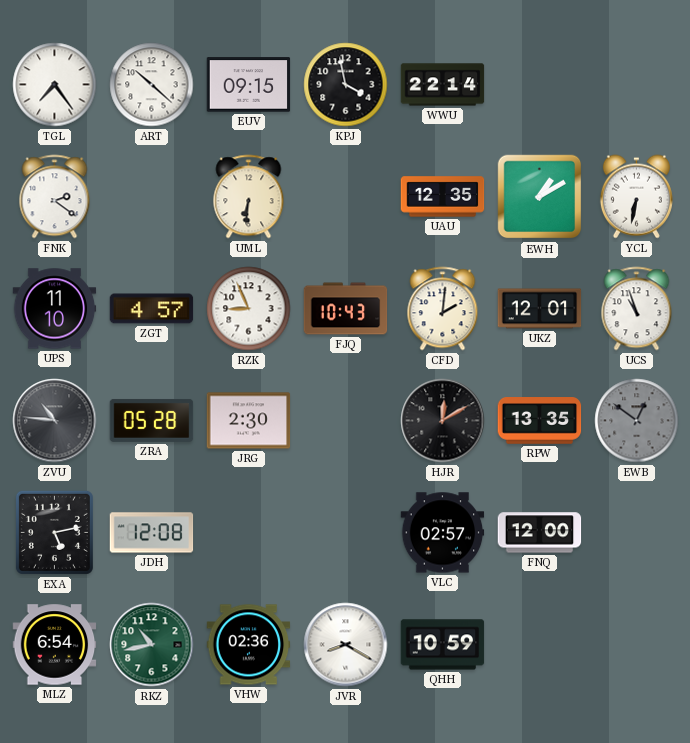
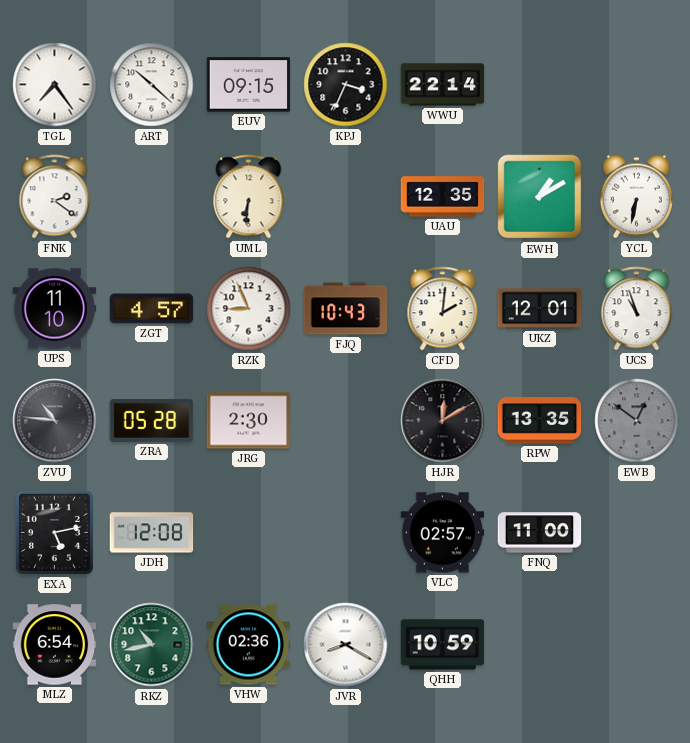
KPJ: 3:58 -> 3:34
FNQ: 12:00 -> 11:00
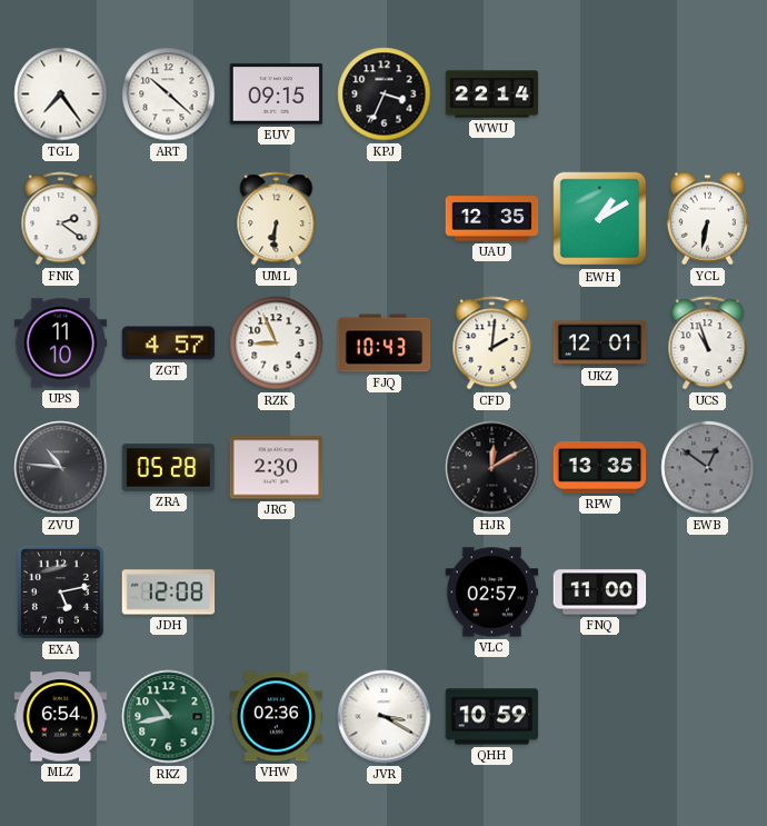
JVR: 8:20 -> 3:20
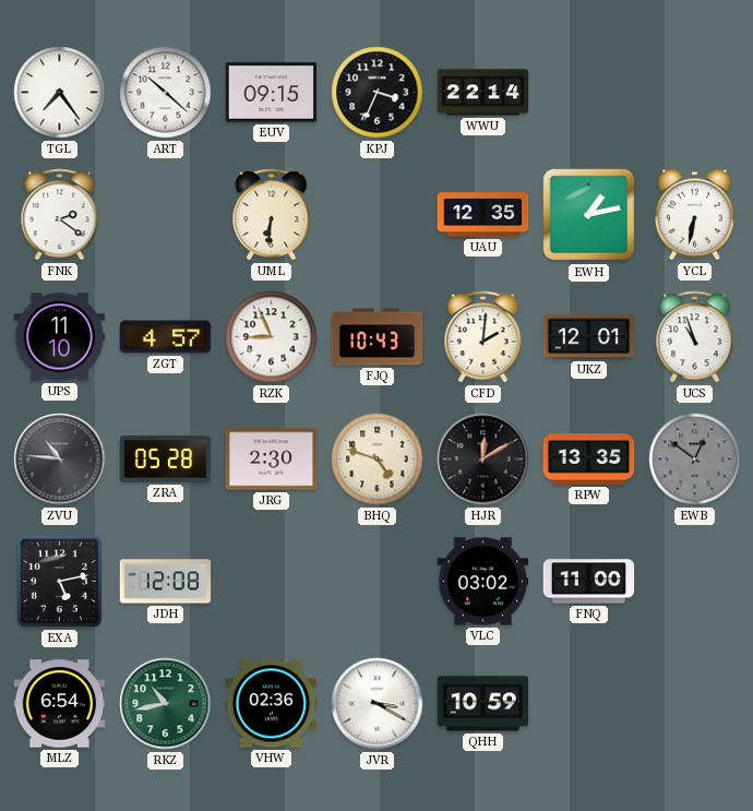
EWH: 1:10 -> 1:13
BHQ: none -> 4:48
VLC: 02:57 -> 03:02
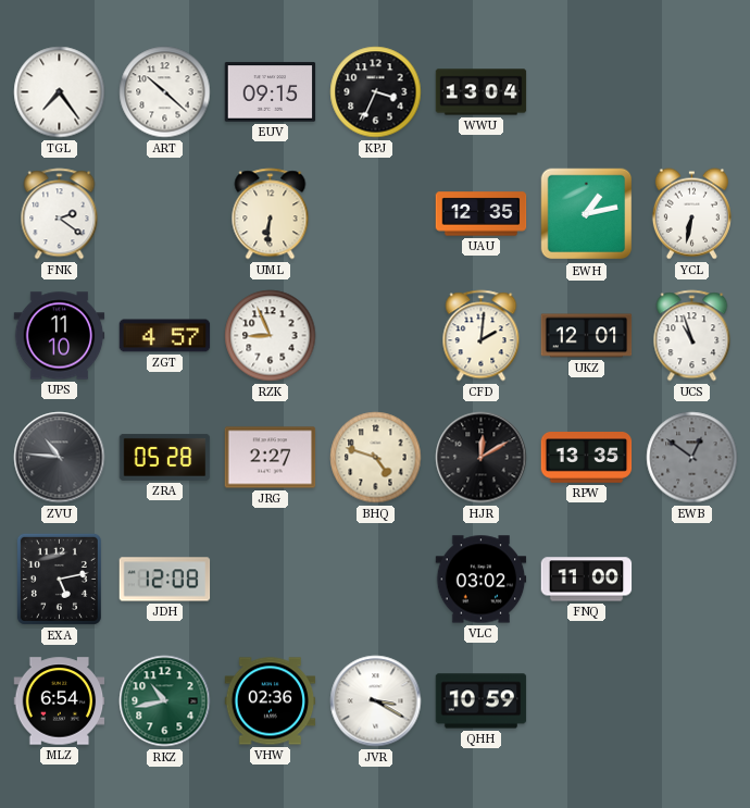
WWU: 22:14 -> 13:04
FJQ: 10:43 -> none
JRG: 2:30 -> 2:27
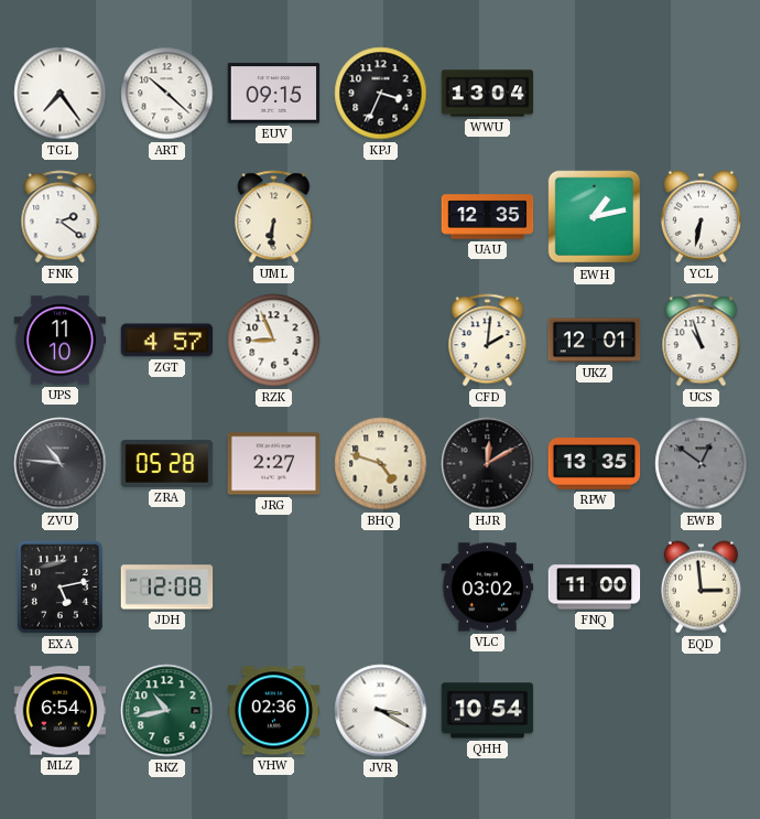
EQD: none -> 2:59
QHH: 10:59 -> 10:54
